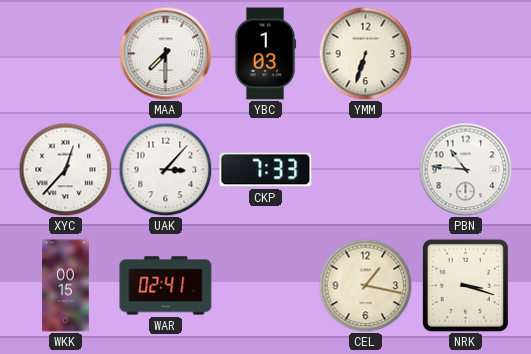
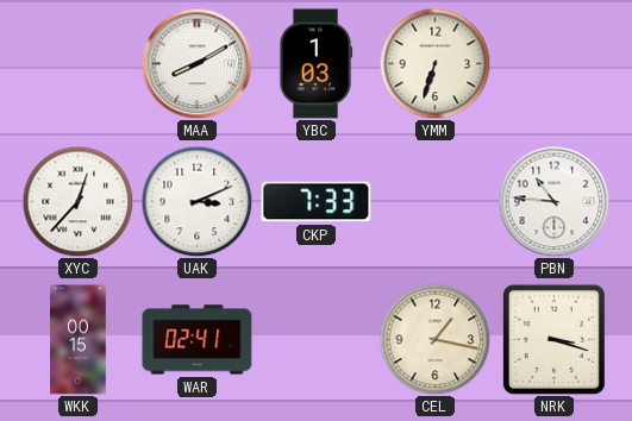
MAA: 7:30 -> 8:10
UAK: 3:07 -> 3:11
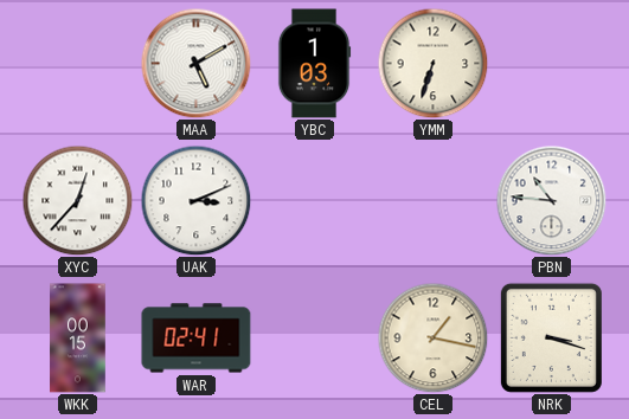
MAA: 8:10 -> 5:10
CKP: 7:33 -> none
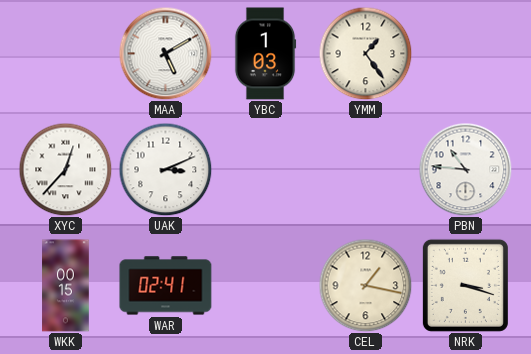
YMM: 6:33 -> 1:24
